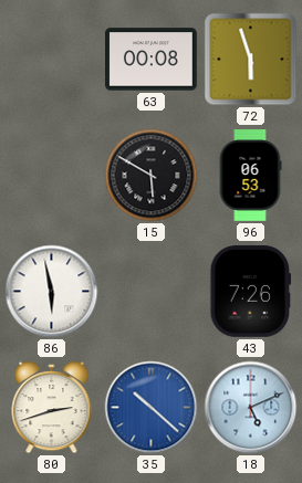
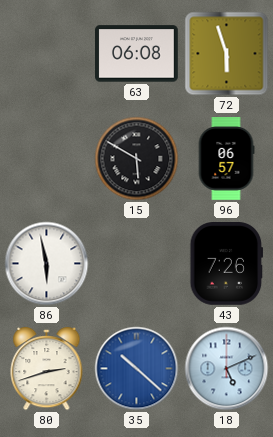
63: 00:08 -> 06:08
96: 06:53 -> 06:57
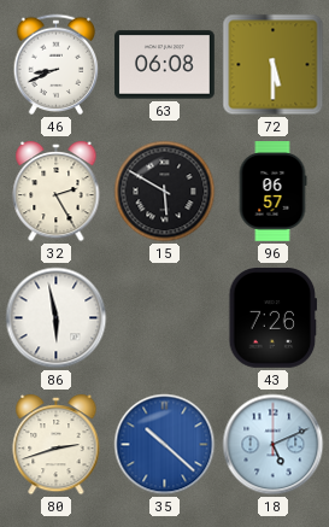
46: none -> 8:41
72: 5:57 -> 5:30
32: none -> 2:25
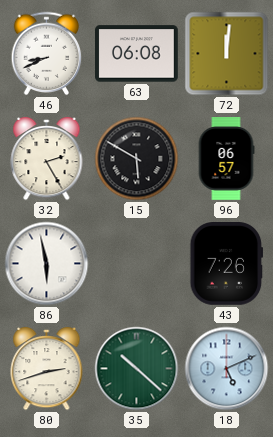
72: 5:30 -> 12:01
35 dial: blue -> green
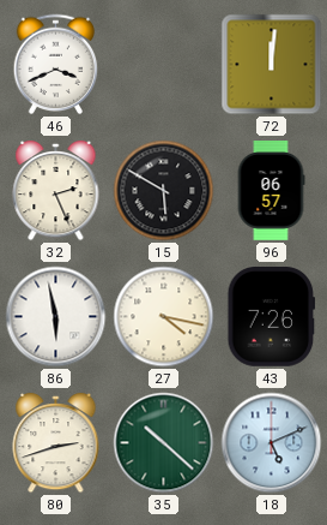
46: 8:41 -> 3:41
63: 06:08 -> none
32: 2:25 -> 2:26
27: none -> 4:17
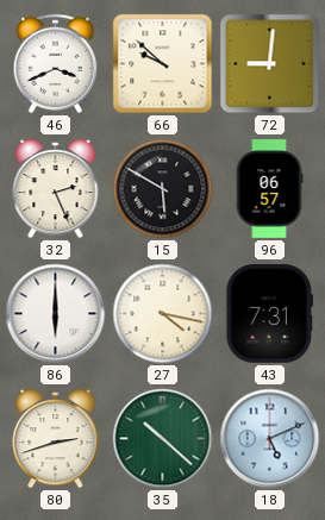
66: none -> 9:52
72: 12:01 -> 9:01
86: 5:58 -> 6:00
43: 7:26 -> 7:31
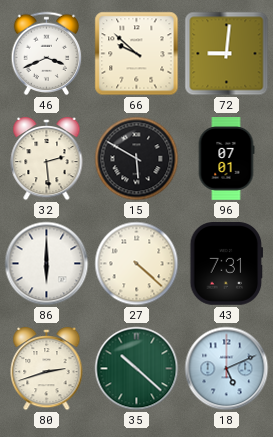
32: 2:26 -> 2:29
96: 06:57 -> 07:01
27: 4:17 -> 4:22
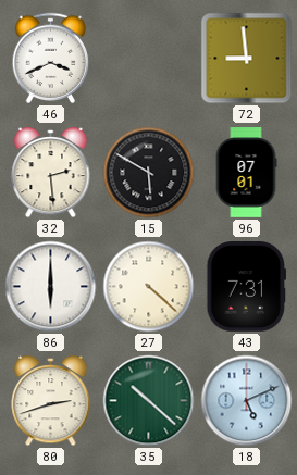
66: 9:52 -> none
72: 9:01 -> 8:59
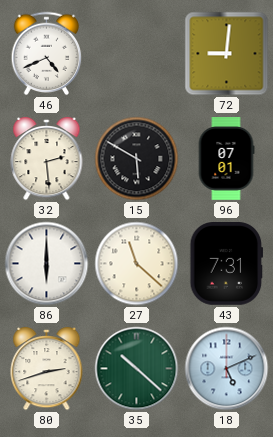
46: 3:41 -> 4:41
72: 8:59 -> 9:01
27: 4:22 -> 11:22
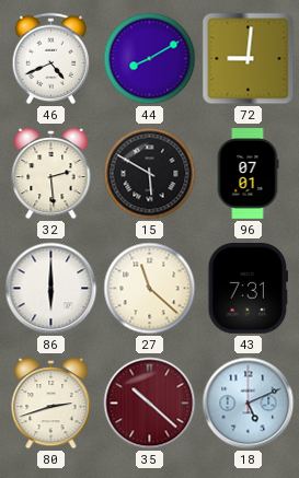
44: none -> 8:10
35 dial: green -> burgundy
